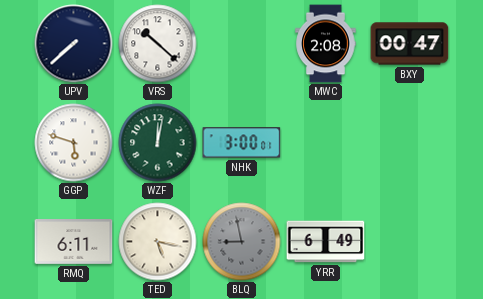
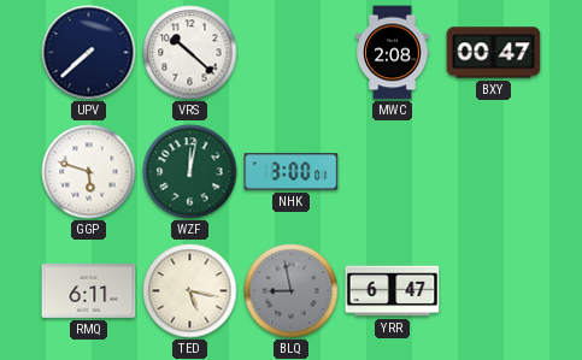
YRR: 6:49 -> 6:47
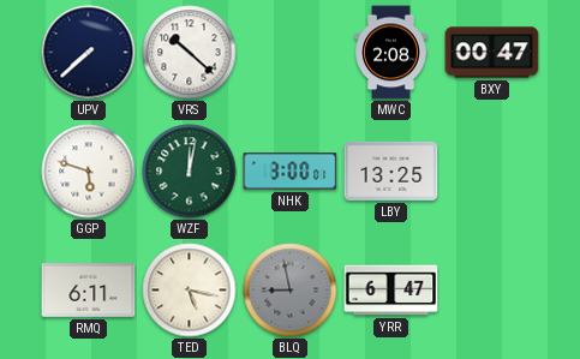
LBY: none -> 13:25
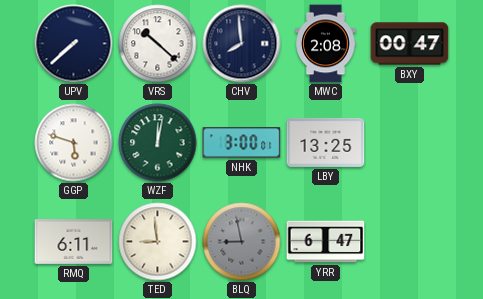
CHV: none -> 7:59
TED: 5:17 -> 8:59
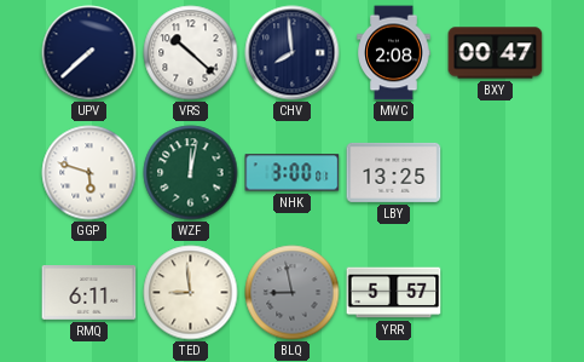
YRR: 6:47 -> 5:57
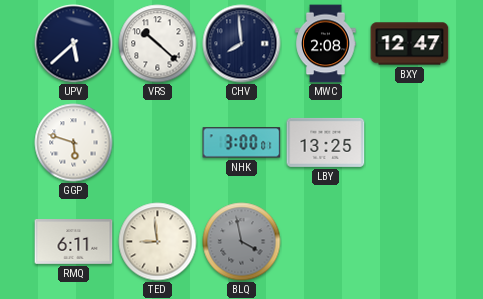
UPV: 7:38 -> 5:38
BXY: 00:47 -> 12:47
WZF: 12:02 -> none
BLQ: 8:58 -> 3:58
YRR: 5:57 -> none
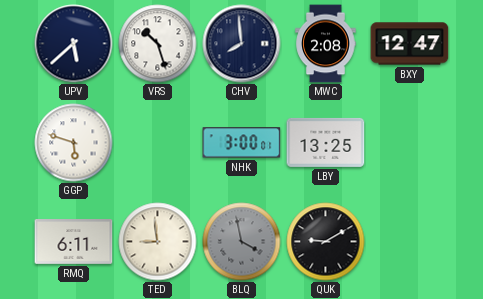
VRS: 10:22 -> 10:27
QUK: none -> 9:10
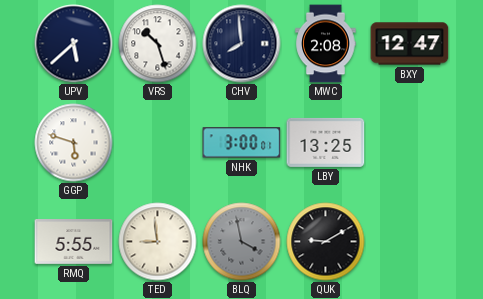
RMQ: 6:11 -> 5:55
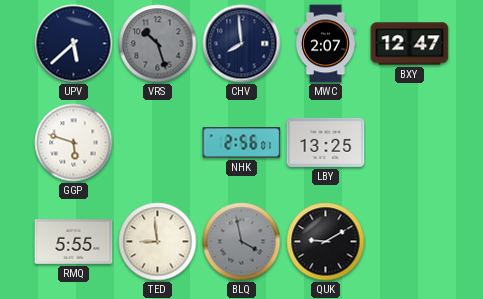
VRS dial: white -> grey
MWC: 2:08 -> 2:07
NHK: 3:00 -> 2:56
